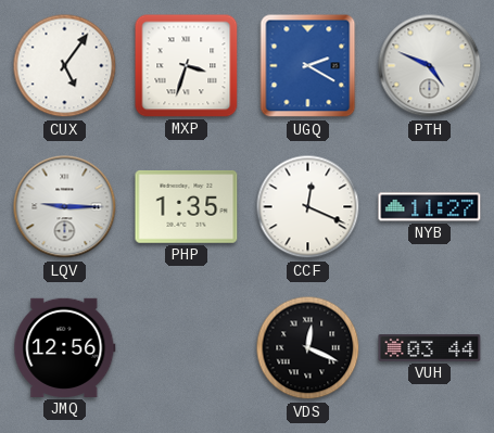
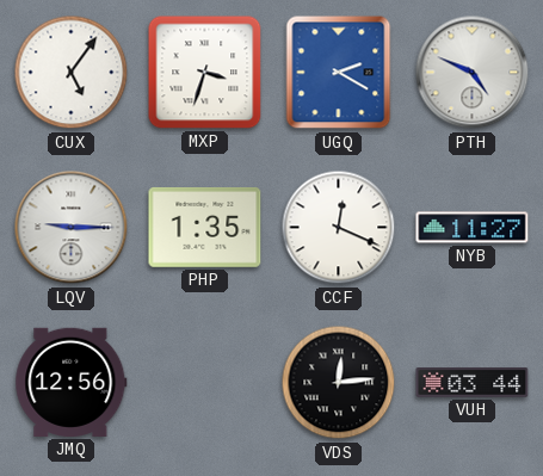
VDS: 12:19 -> 12:14
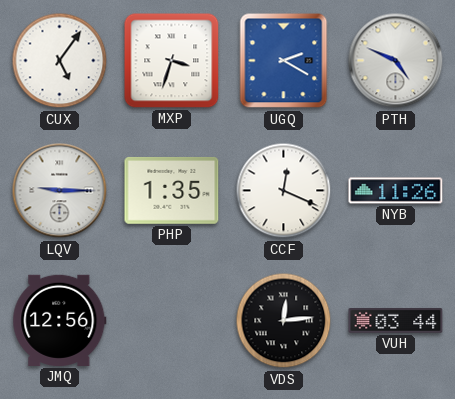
NYB: 11:27 -> 11:26
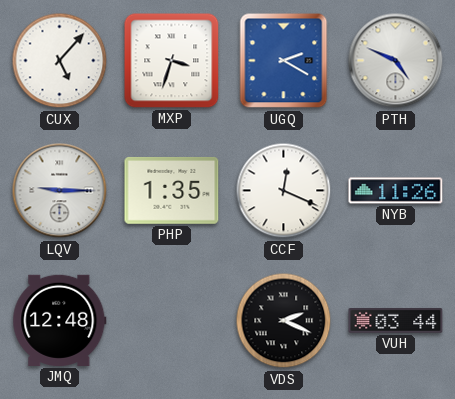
CUX: 5:06 -> 5:07
JMQ: 12:56 -> 12:48
VDS: 12:14 -> 2:19
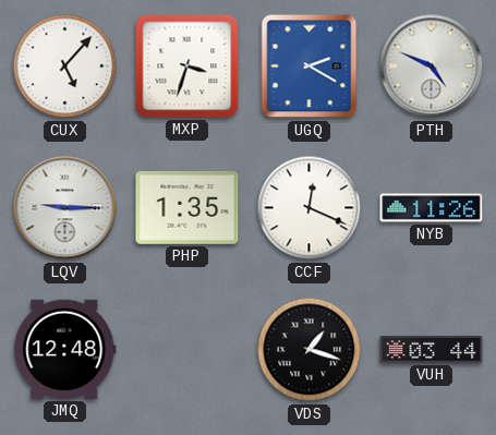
VDS: 2:19 -> 1:18
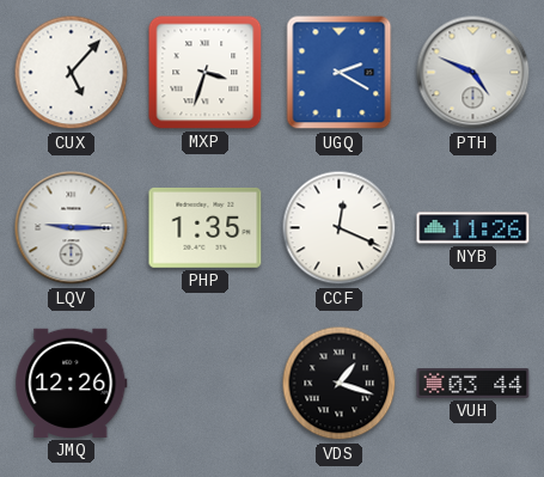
JMQ: 12:48 -> 12:26
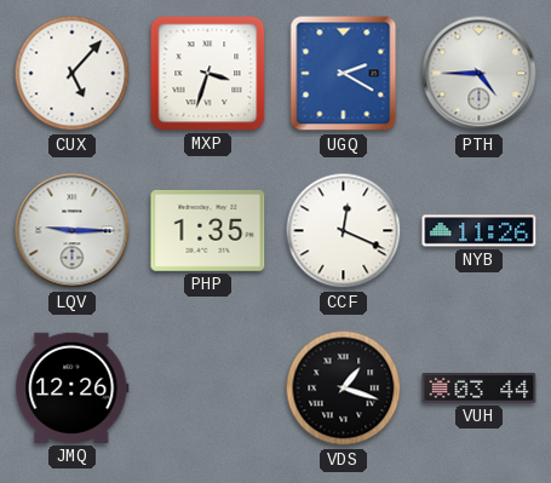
PTH: 4:49 -> 4:45
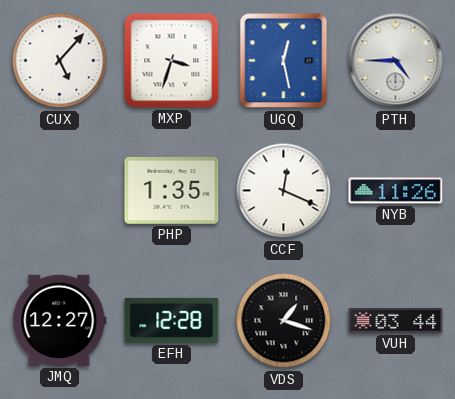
UGQ: 2:20 -> 12:28
LQV: 9:15 -> none
JMQ: 12:26 -> 12:27
EFH: none -> 12:28
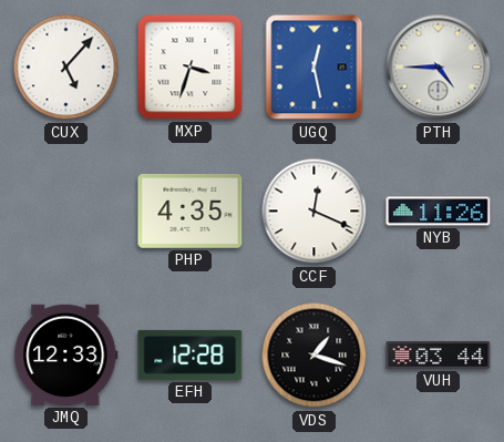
PHP: 1:35 -> 4:35
JMQ: 12:27 -> 12:33
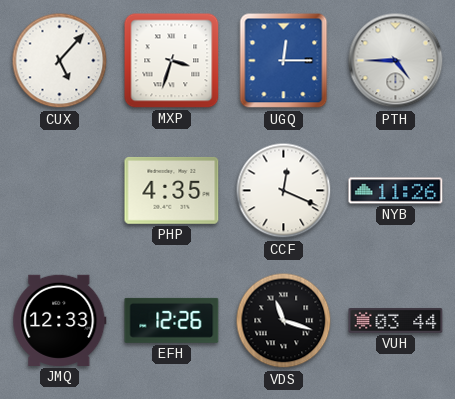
UGQ: 12:28 -> 12:15
EFH: 12:28 -> 12:26
VDS: 1:18 -> 11:18
